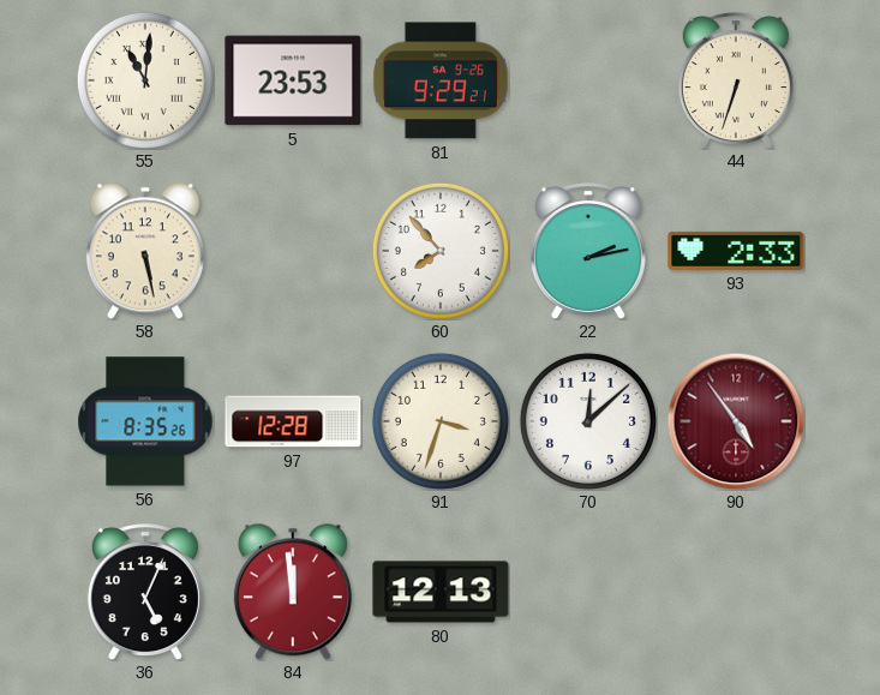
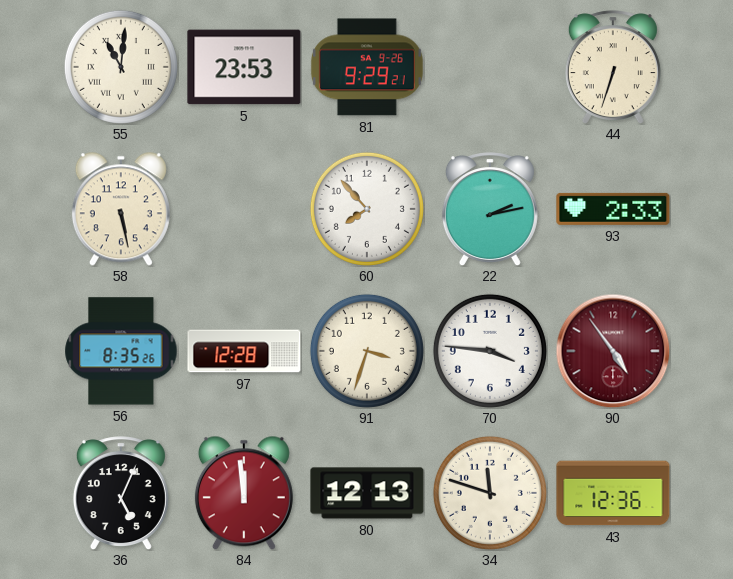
70: 12:08 -> 3:46
34: none -> 11:48
43: none -> 12:36
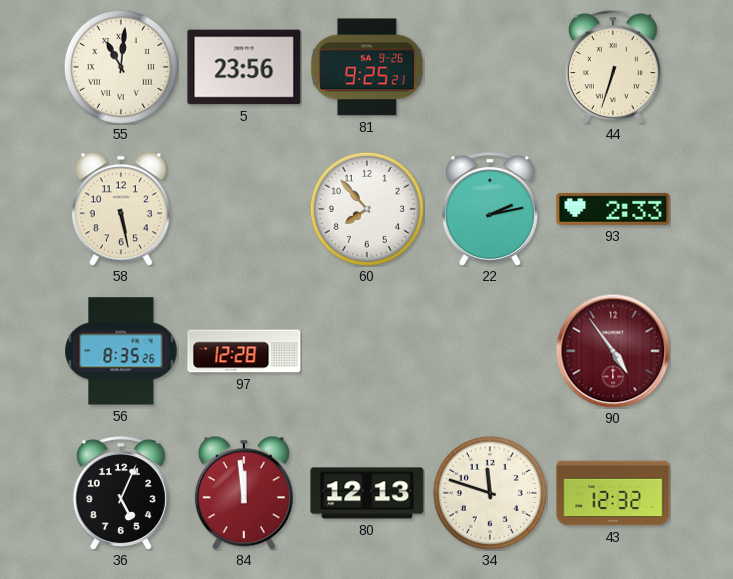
5: 23:53 -> 23:56
81: 9:29 -> 9:25
91: 3:33 -> none
70: 3:46 -> none
43: 12:36 -> 12:32
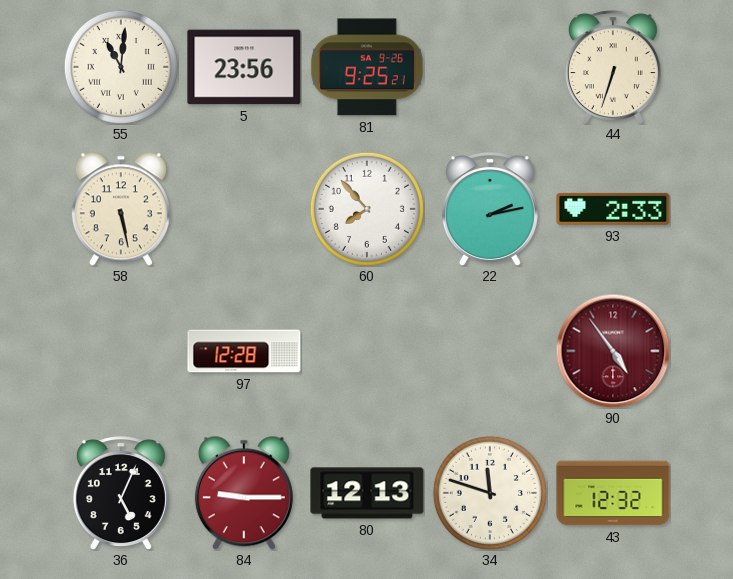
56: 8:35 -> none
84: 11:59 -> 9:15
